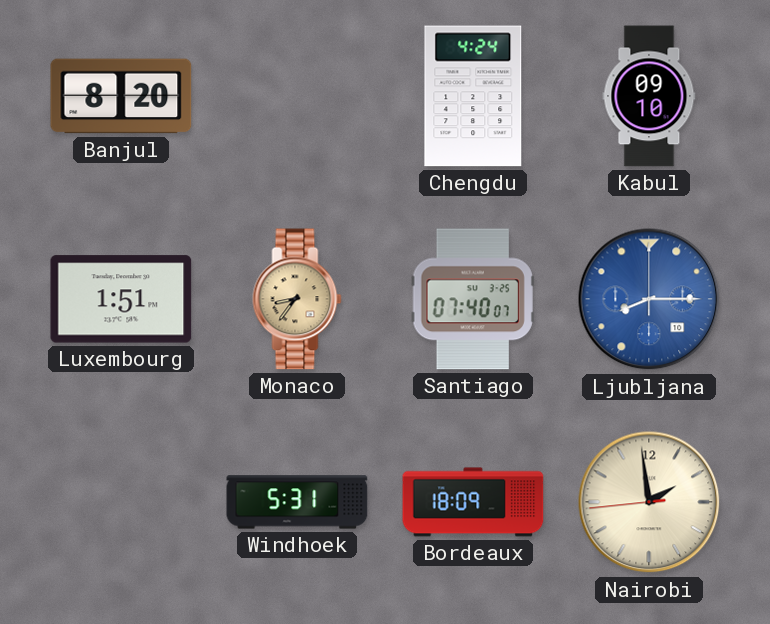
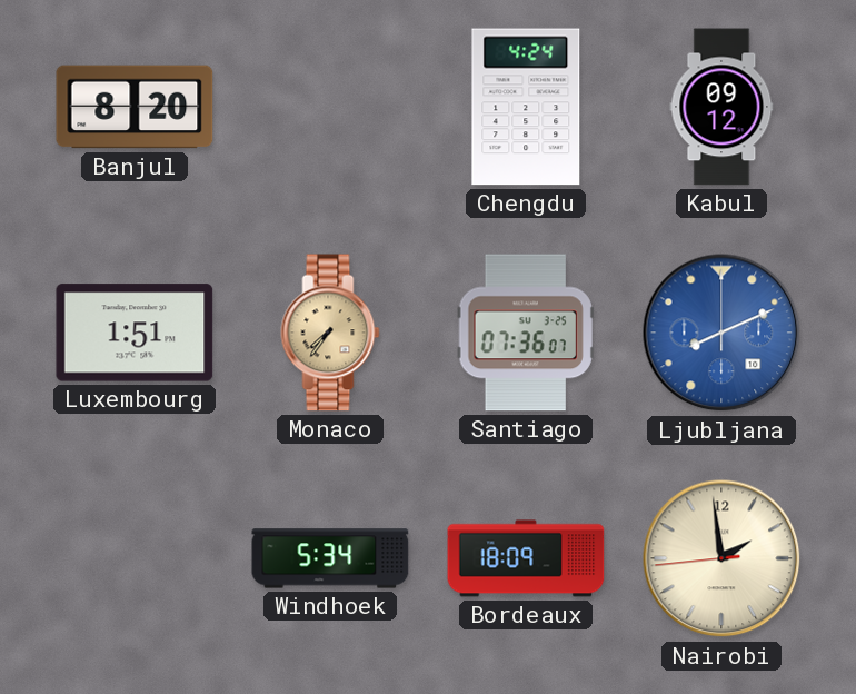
Kabul: 09:10 -> 09:12
Monaco: 8:36 -> 7:36
Santiago: 07:40 -> 07:36
Ljubljana: 8:15 -> 8:11
Windhoek: 5:31 -> 5:34
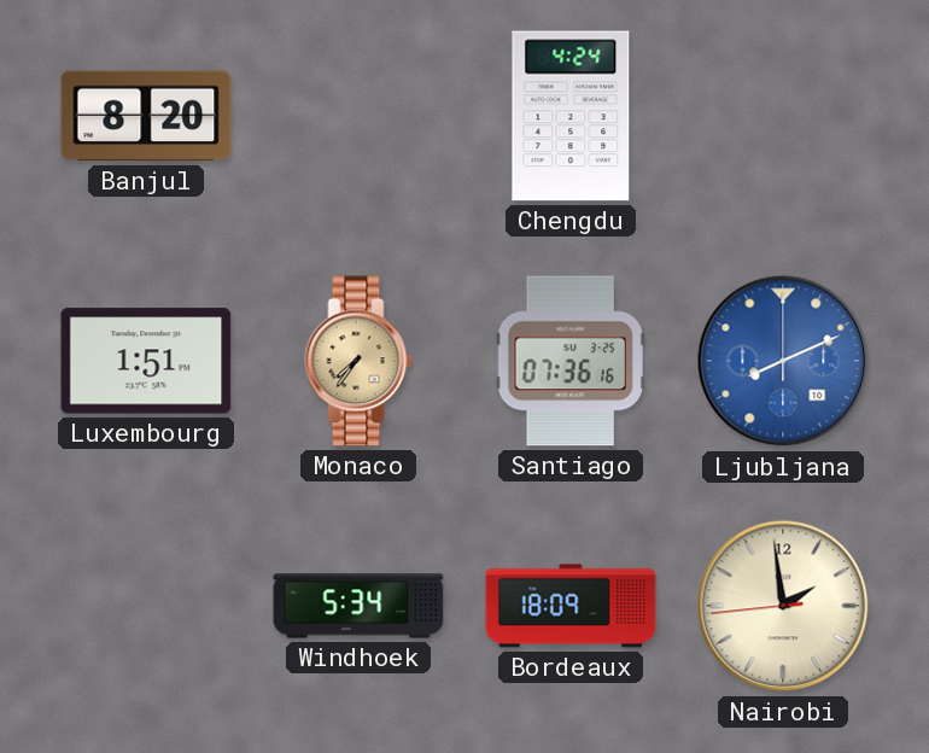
Kabul: 09:12 -> none
Santiago: 07:36:07 -> 07:36:16
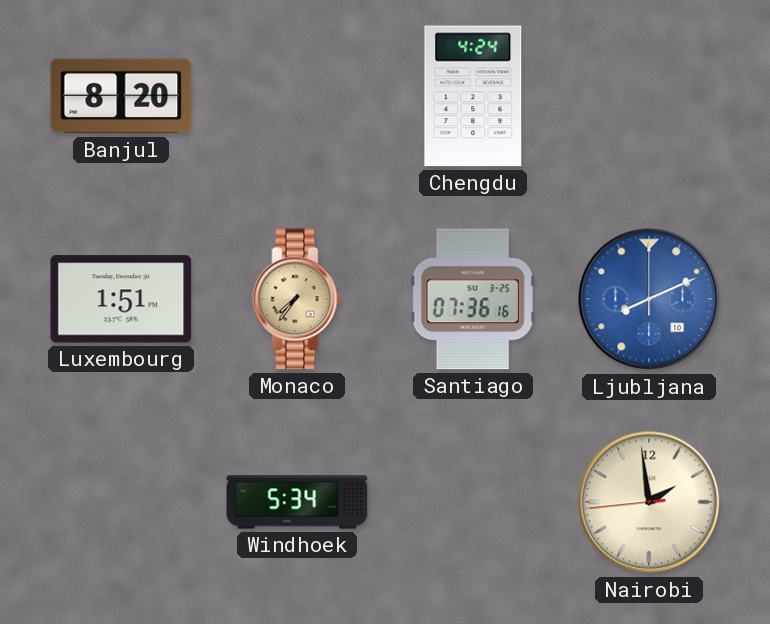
Bordeaux: 18:09 -> none
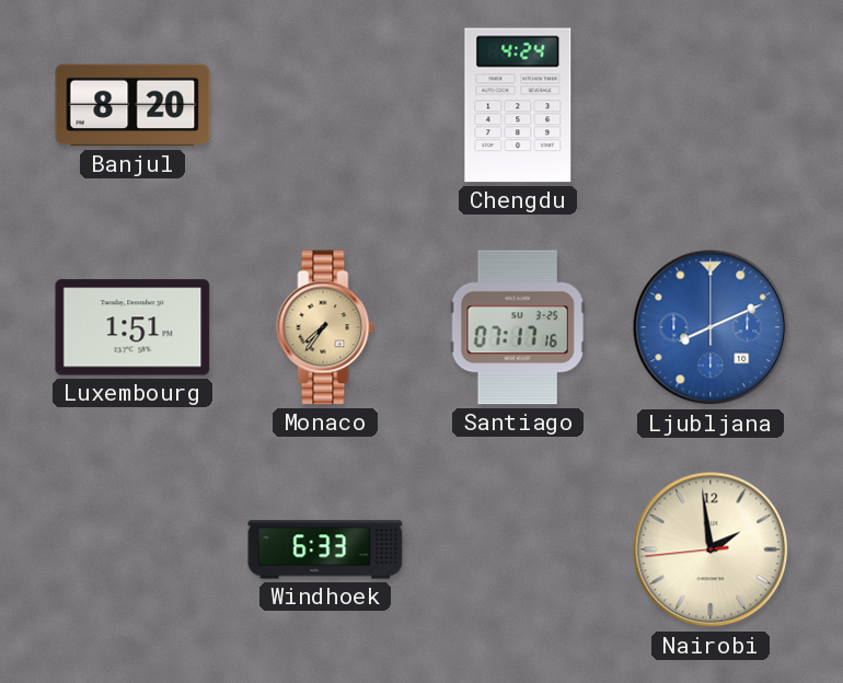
Santiago: 07:36 -> 07:17
Windhoek: 5:34 -> 6:33
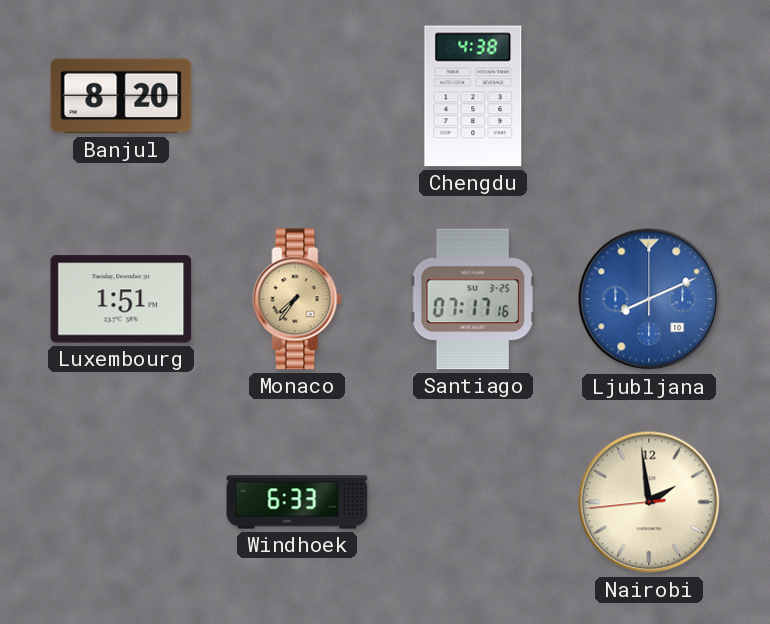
Chengdu: 4:24 -> 4:38
